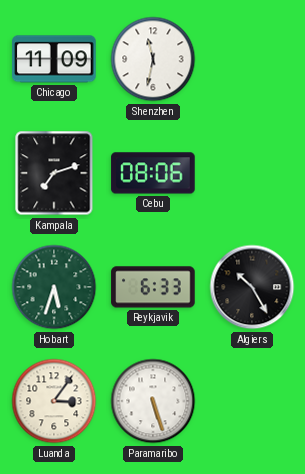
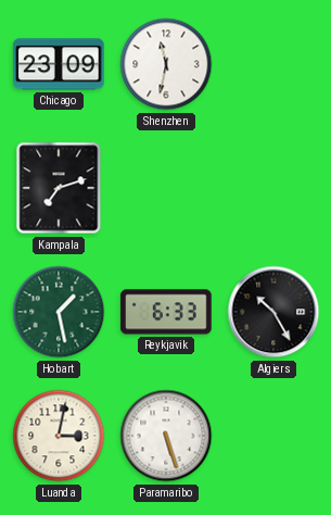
Chicago: 11:09 -> 23:09
Cebu: 08:06 -> none
Hobart: 5:33 -> 1:28
Luanda: 3:06 -> 3:02
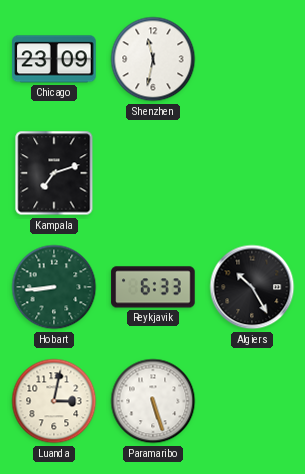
Hobart: 1:28 -> 8:44
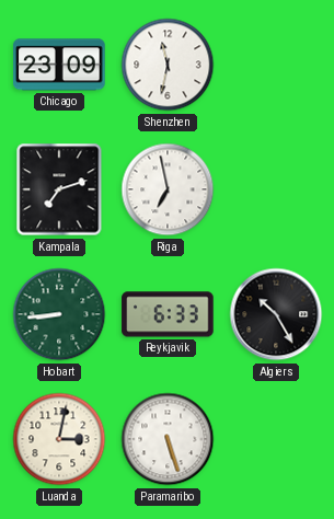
Riga: none -> 6:58
